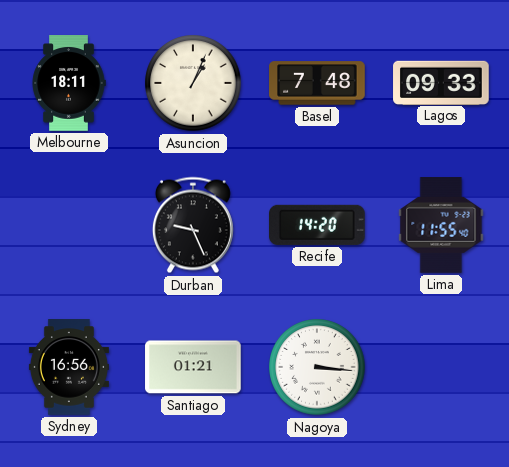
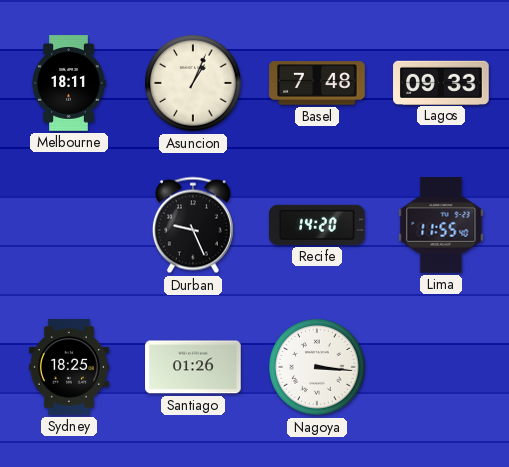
Sydney: 16:56 -> 18:25
Santiago: 01:21 -> 01:26
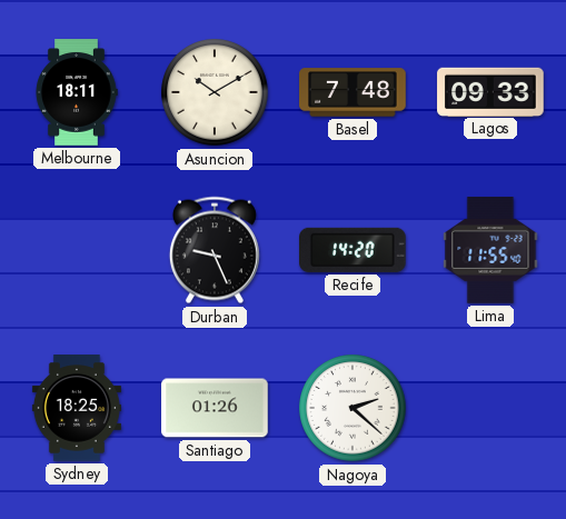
Asuncion: 1:04 -> 10:10
Nagoya: 3:16 -> 2:22
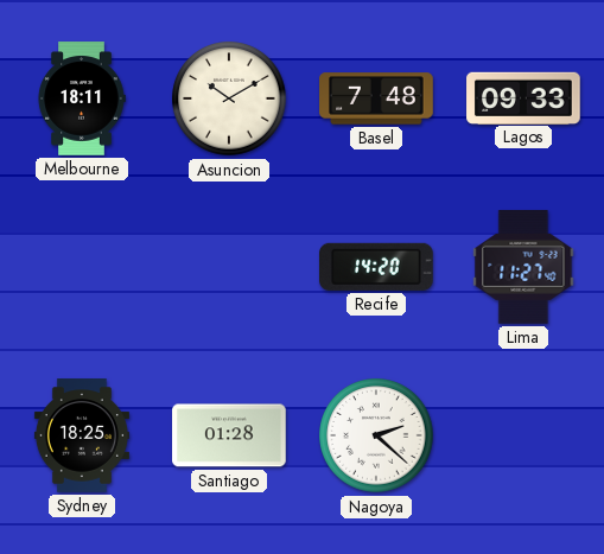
Durban: 9:26 -> none
Lima: 11:55 -> 11:27
Santiago: 01:26 -> 01:28
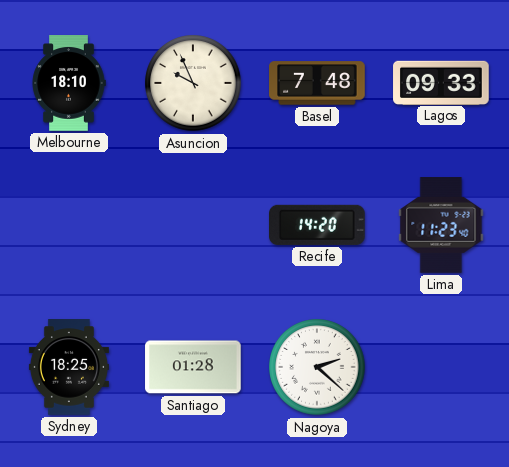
Melbourne: 18:11 -> 18:10
Asuncion: 10:10 -> 9:56
Lima: 11:27 -> 11:23
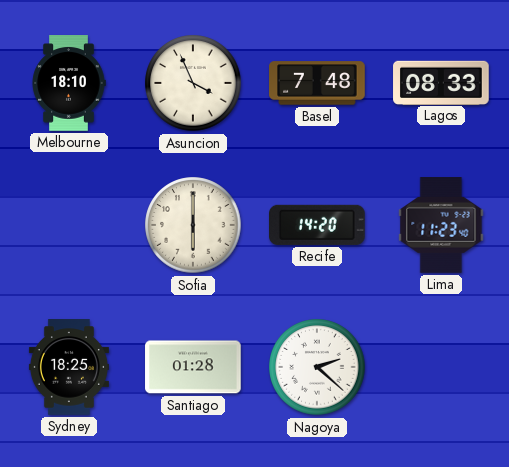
Asuncion: 9:56 -> 3:56
Lagos: 09:33 -> 08:33
Sofia: none -> 6:00
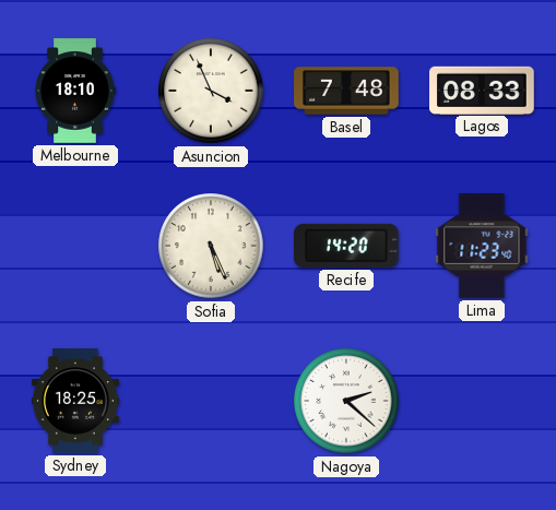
Sofia: 6:00 -> 5:26
Santiago: 01:28 -> none
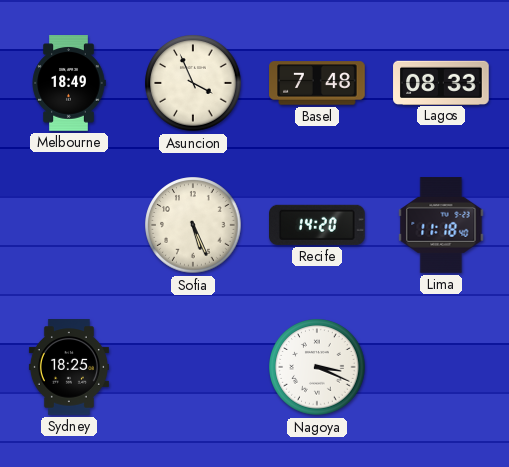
Melbourne: 18:10 -> 18:49
Lima: 11:23 -> 11:18
Nagoya: 2:22 -> 3:19
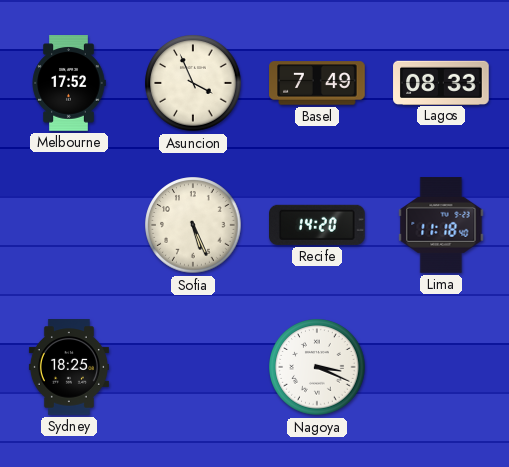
Melbourne: 18:49 -> 17:52
Basel: 7:48 -> 7:49
